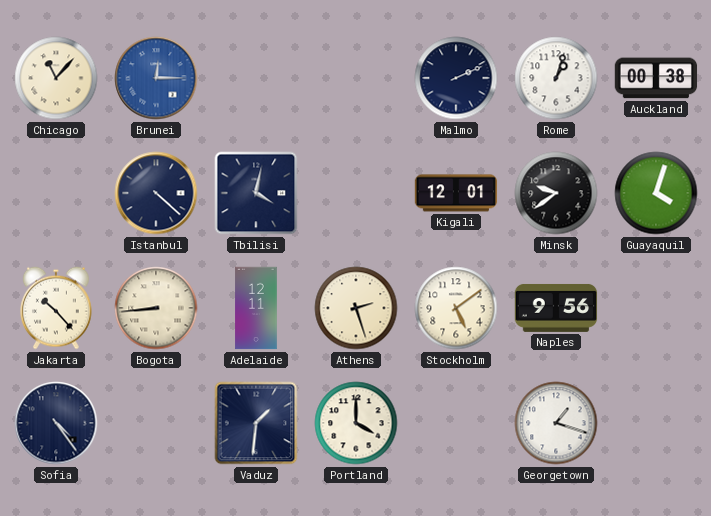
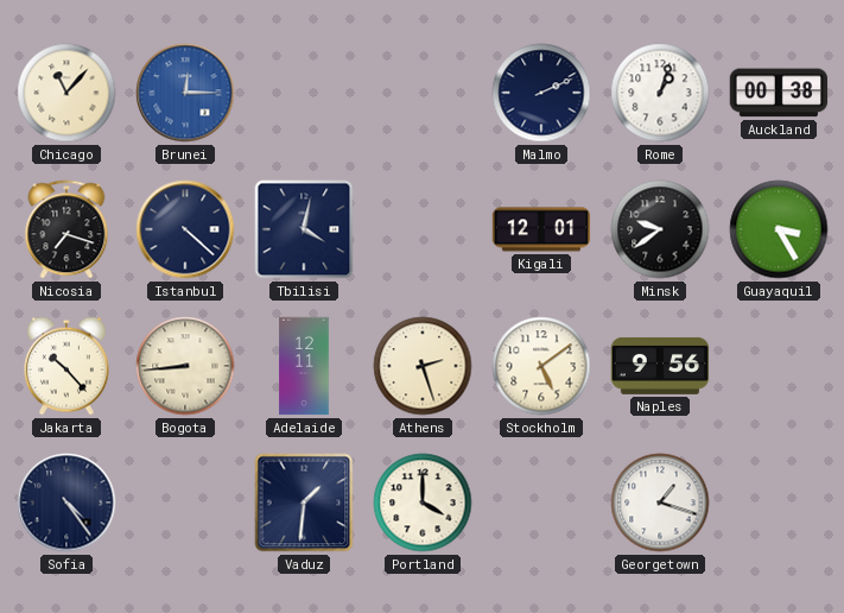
Nicosia: none -> 7:18
Guayaquil: 4:03 -> 3:25
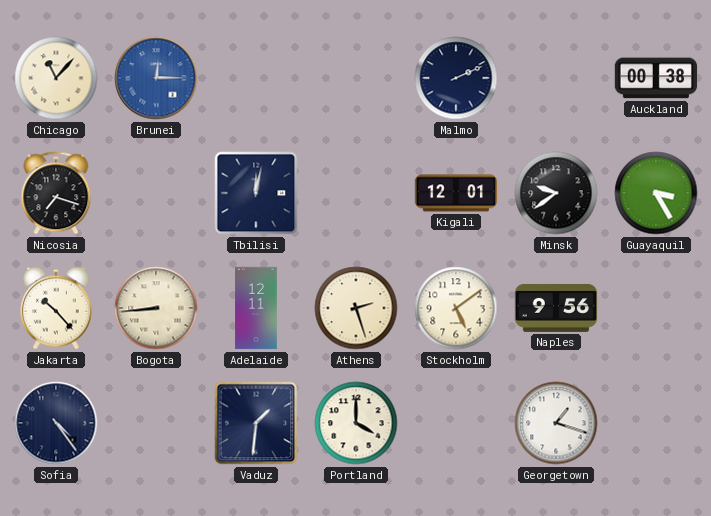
Rome: 1:03 -> none
Istanbul: 4:22 -> none
Tbilisi: 4:02 -> 12:02
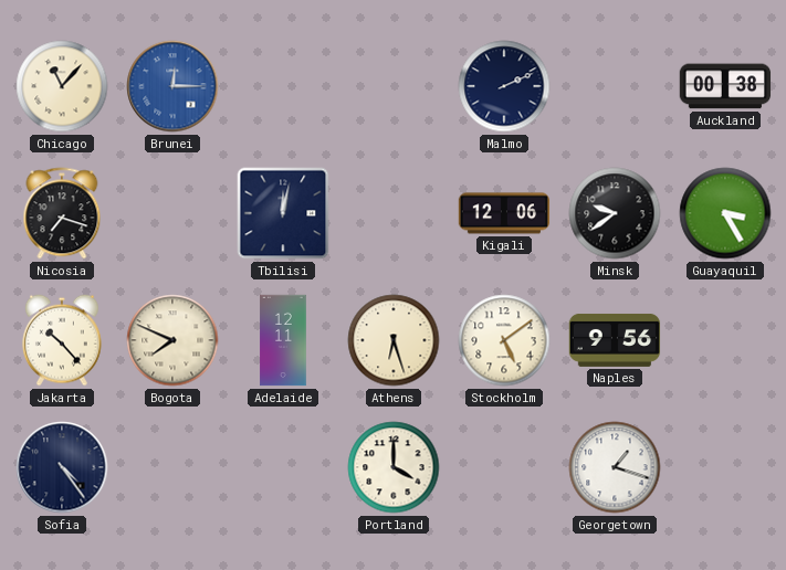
Kigali: 12:01 -> 12:06
Bogota: 8:44 -> 7:49
Athens: 2:27 -> 6:27
Vaduz: 1:31 -> none
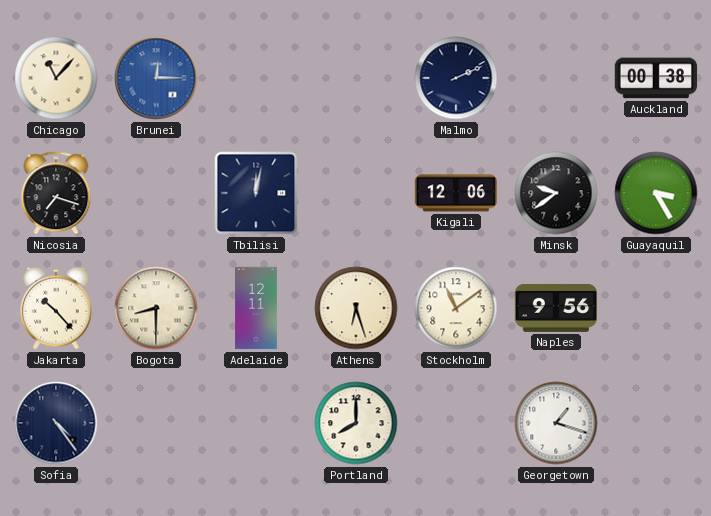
Bogota: 7:49 -> 8:30
Stockholm: 5:09 -> 11:09
Portland: 4:00 -> 8:00
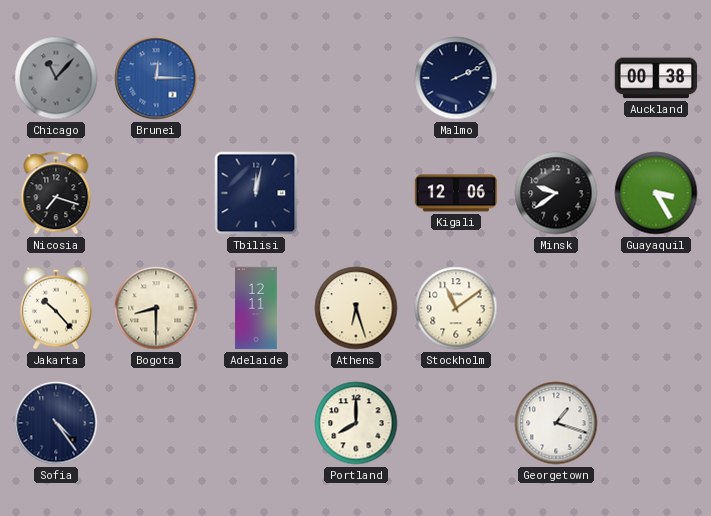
Chicago dial: cream -> grey
Naples: 9:56 -> none
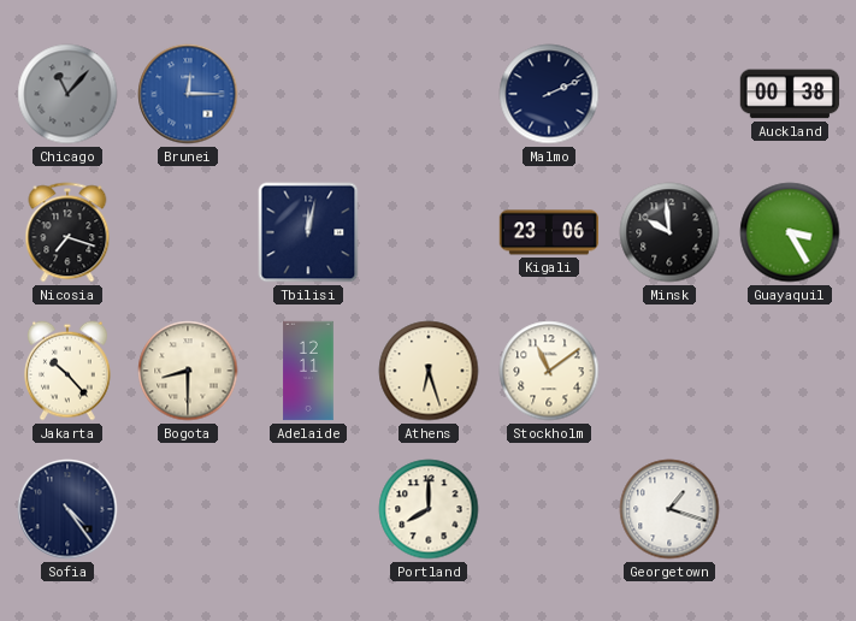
Kigali: 12:06 -> 23:06
Minsk: 9:39 -> 9:59
